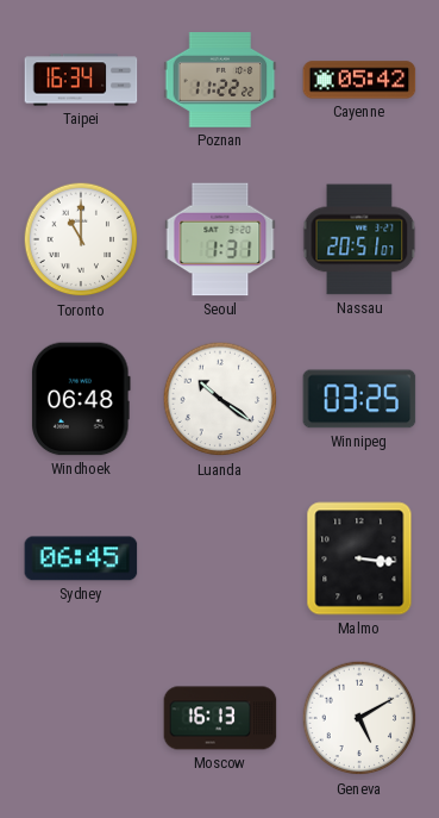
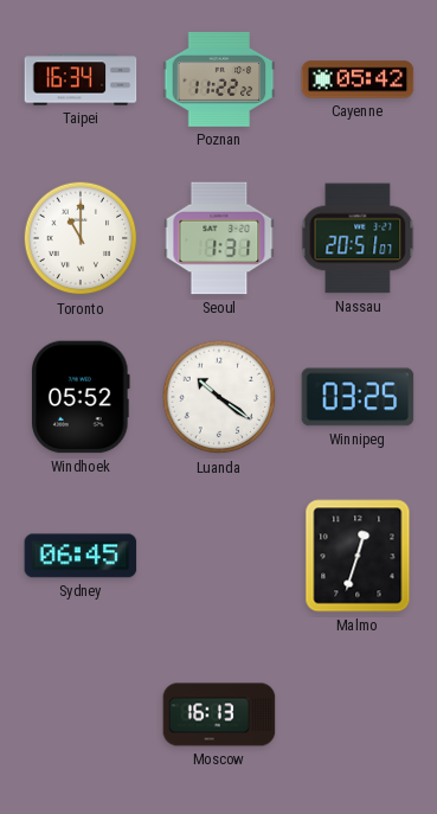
Windhoek: 06:48 -> 05:52
Malmo: 3:16 -> 12:33
Geneva: 5:10 -> none
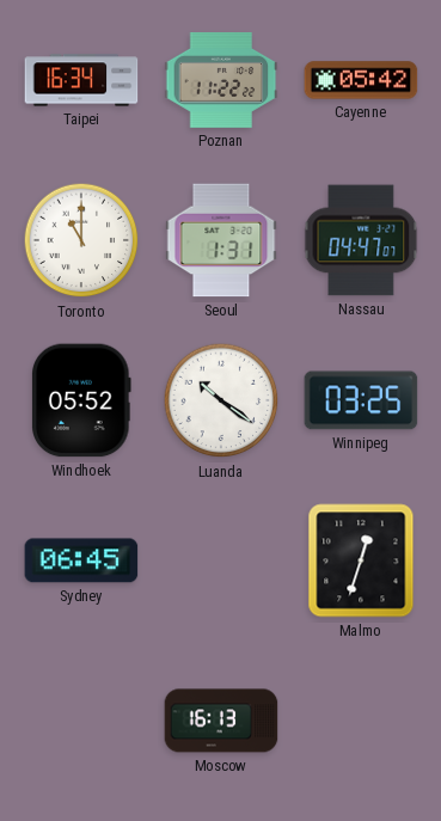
Nassau: 20:51 -> 04:47
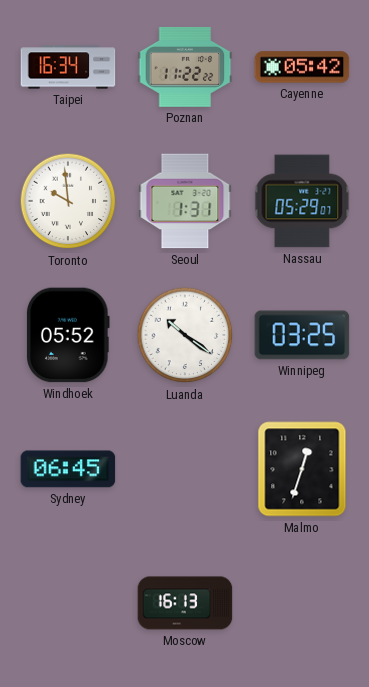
Toronto: 11:00 -> 9:59
Nassau: 04:47 -> 05:29
